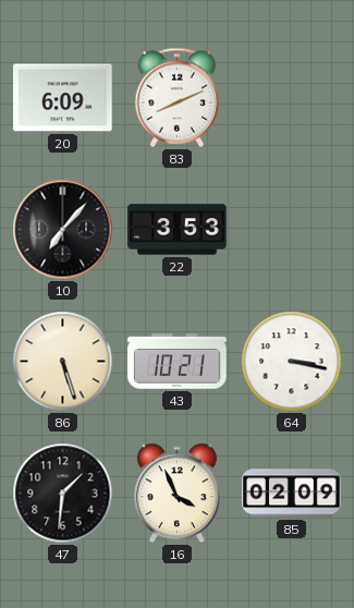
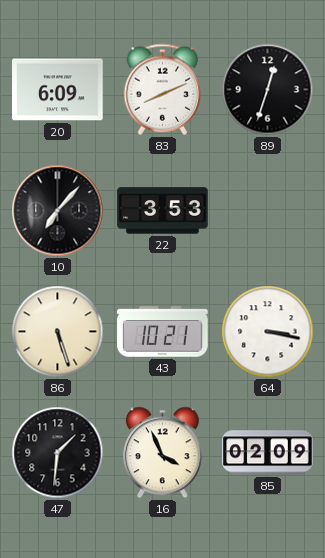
89: none -> 12:33
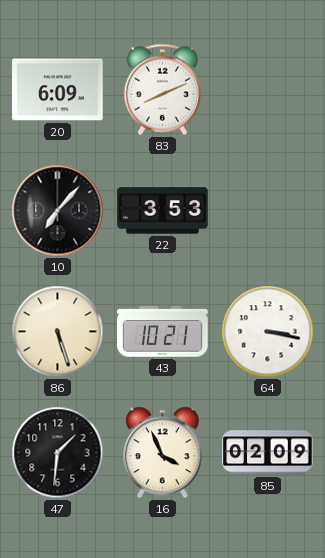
89: 12:33 -> none
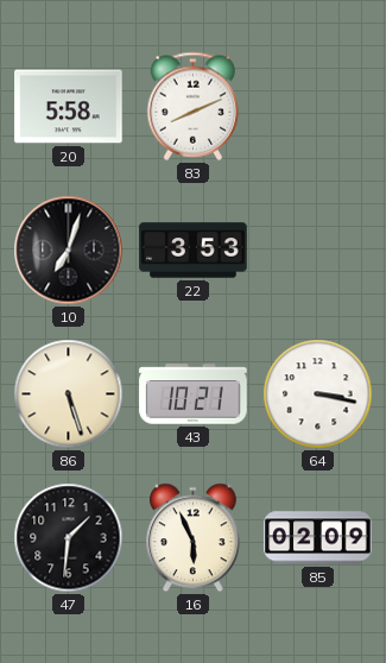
20: 6:09 -> 5:58
10: 7:07 -> 7:03
16: 3:56 -> 5:56
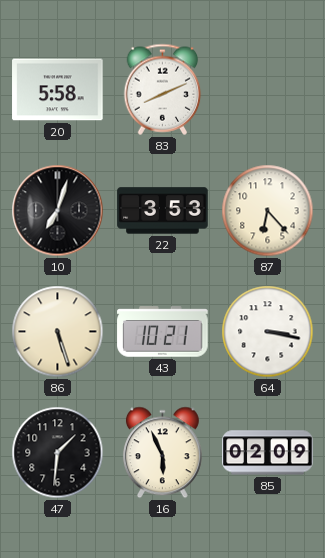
87: none -> 6:23
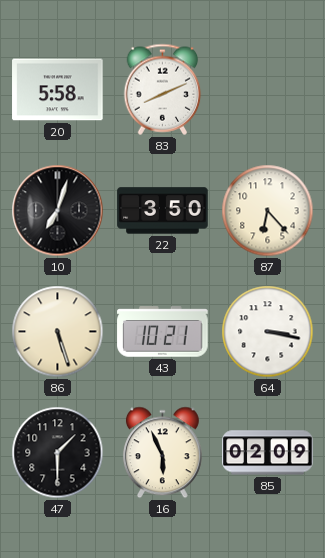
22: 3:53 -> 3:50
47: 1:31 -> 1:30
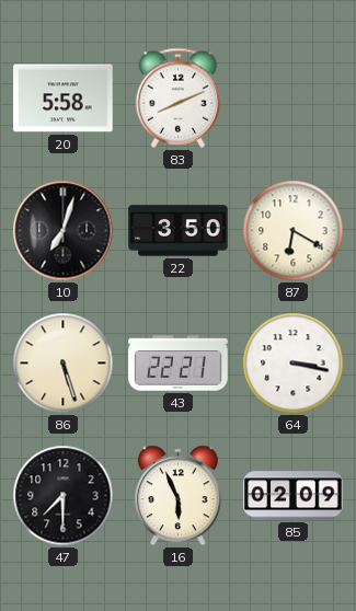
87: 6:23 -> 6:20
43: 10:21 -> 22:21
47: 1:30 -> 7:30
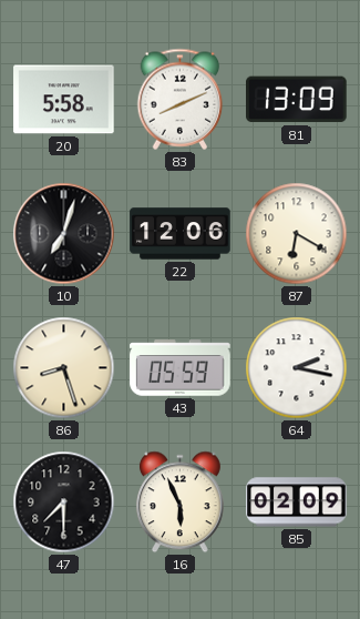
81: none -> 13:09
22: 3:50 -> 12:06
86: 5:27 -> 8:27
43: 22:21 -> 05:59
64: 3:17 -> 2:17
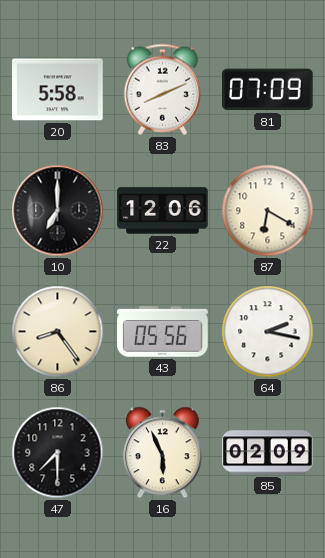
81: 13:09 -> 07:09
10: 7:03 -> 7:00
86: 8:27 -> 8:24
43: 05:59 -> 05:56
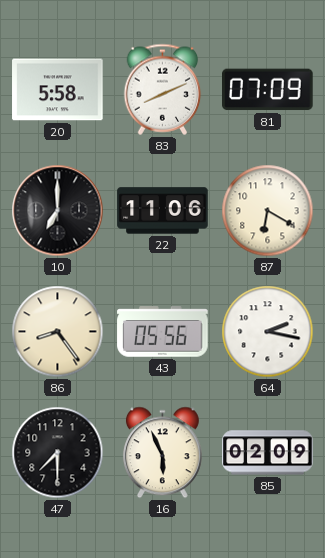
22: 12:06 -> 11:06
